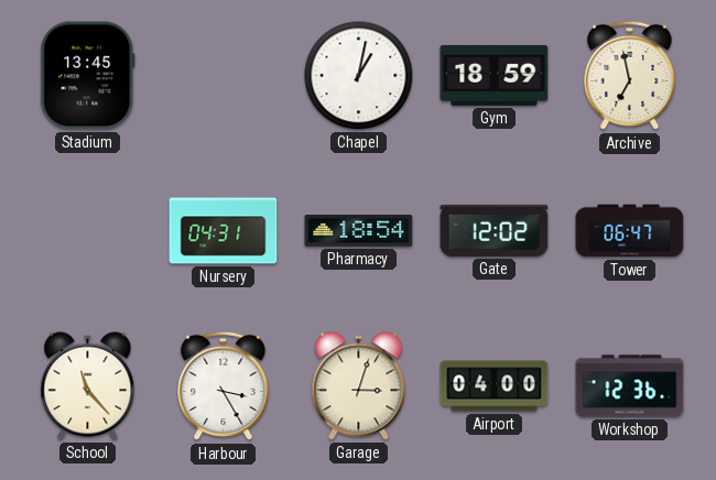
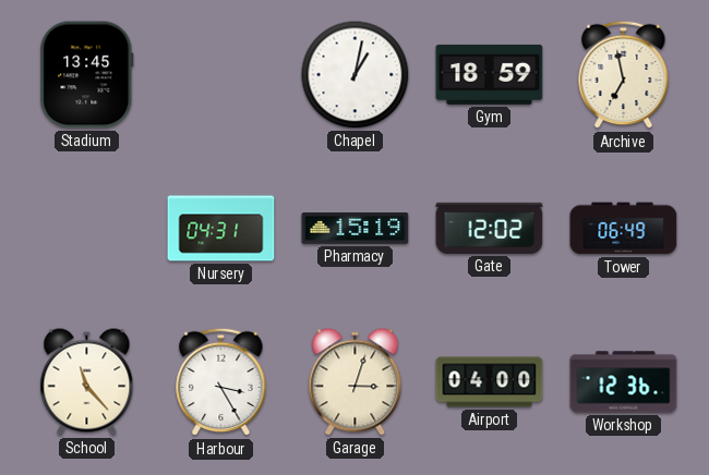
Pharmacy: 18:54 -> 15:19
Tower: 06:47 -> 06:49
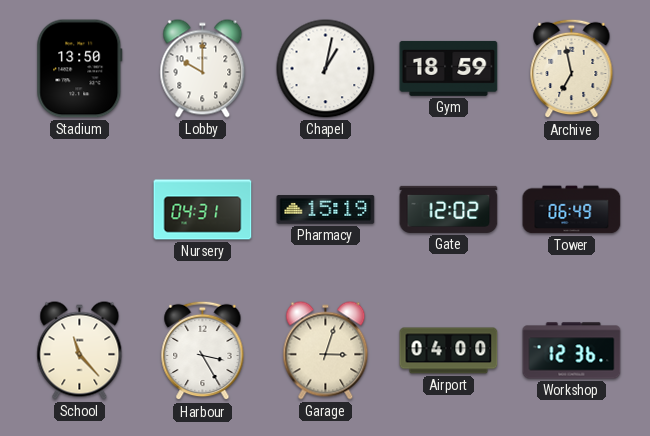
Stadium: 13:45 -> 13:50
Lobby: none -> 10:00
